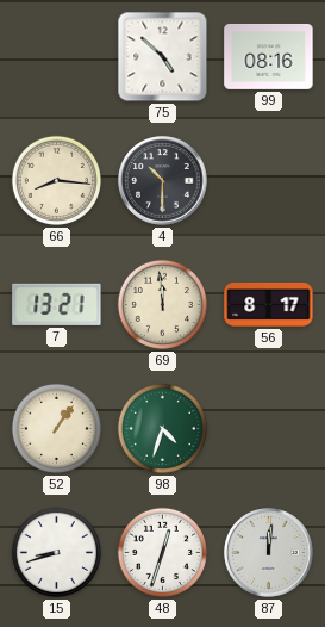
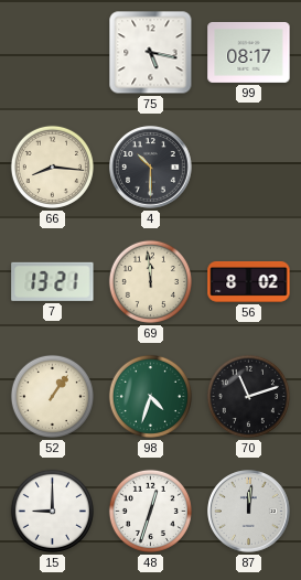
75: 4:52 -> 5:17
99: 08:16 -> 08:17
56: 8:17 -> 8:02
70: none -> 11:12
15: 8:42 -> 9:00
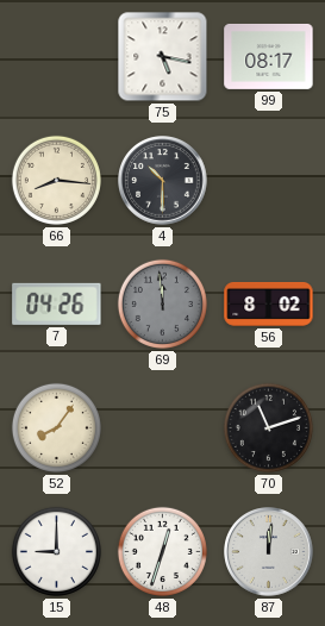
7: 13:21 -> 04:26
69 dial: cream -> grey
52: 1:06 -> 8:06
98: 4:33 -> none
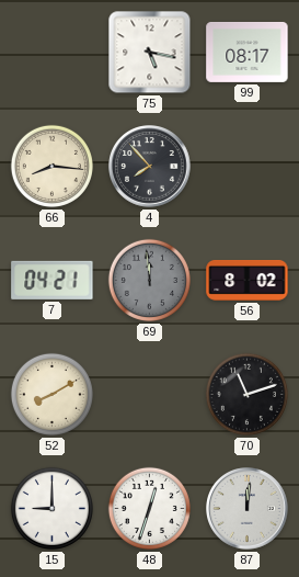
4: 10:30 -> 7:53
7: 04:26 -> 04:21
52: 8:06 -> 8:10
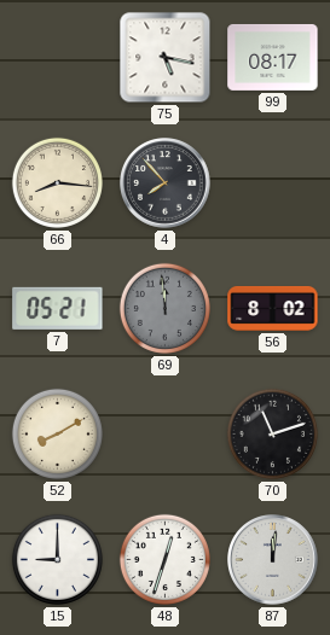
7: 04:21 -> 05:21
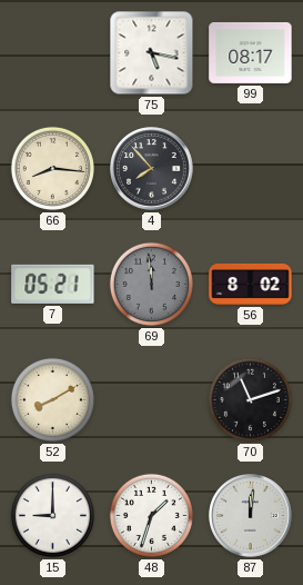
48: 12:33 -> 1:33
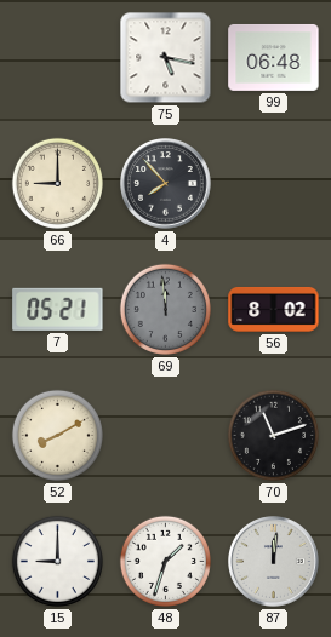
99: 08:17 -> 06:48
66: 8:16 -> 9:00
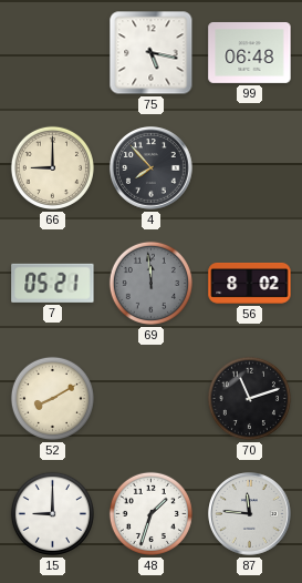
87: 12:01 -> 11:46
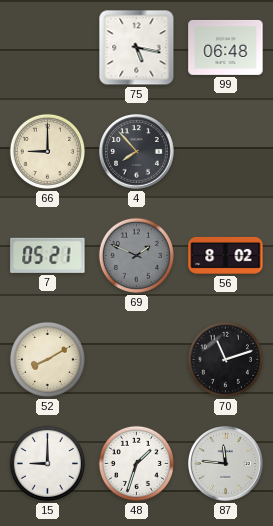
69: 11:59 -> 1:49
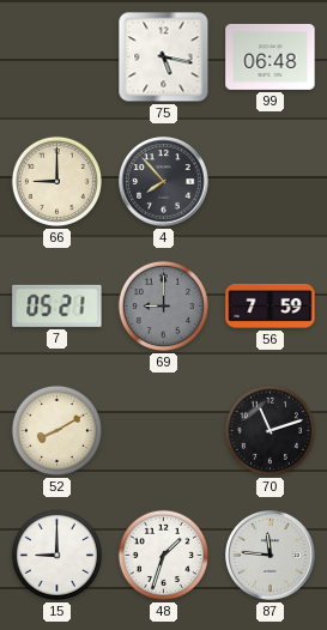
69: 1:49 -> 9:00
56: 8:02 -> 7:59
